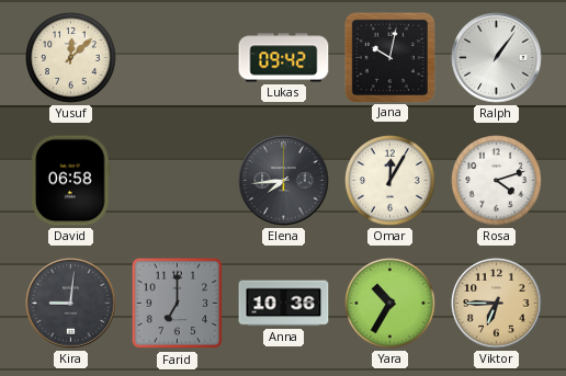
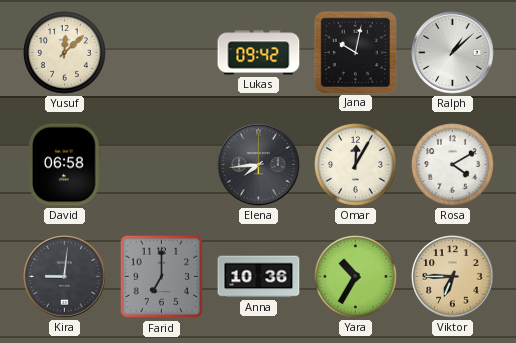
Ralph: 1:06 -> 1:08
Rosa: 4:12 -> 4:10
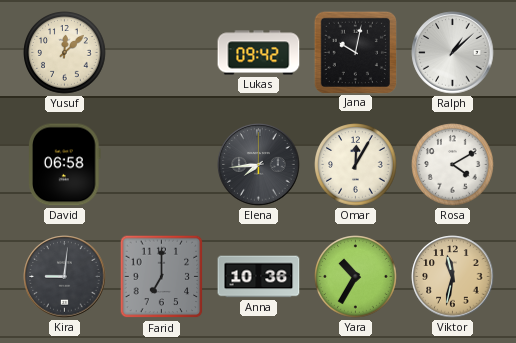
Viktor: 6:45 -> 11:32
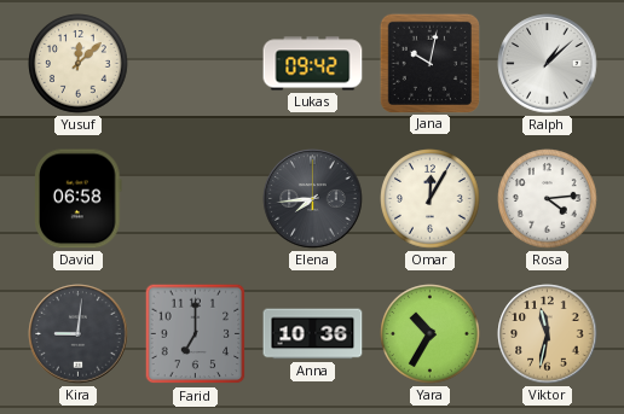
Rosa: 4:10 -> 4:14
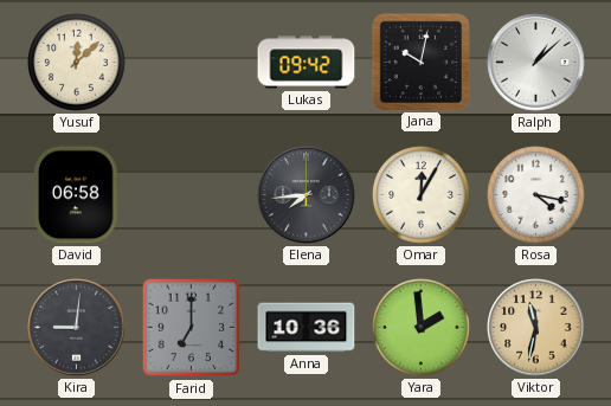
Rosa: 4:14 -> 4:17
Yara: 10:35 -> 1:59
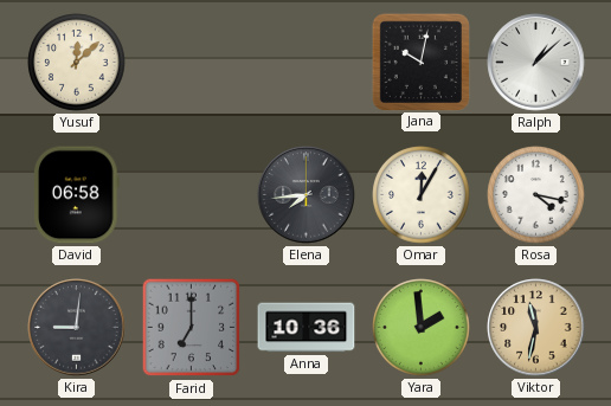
Lukas: 09:42 -> none
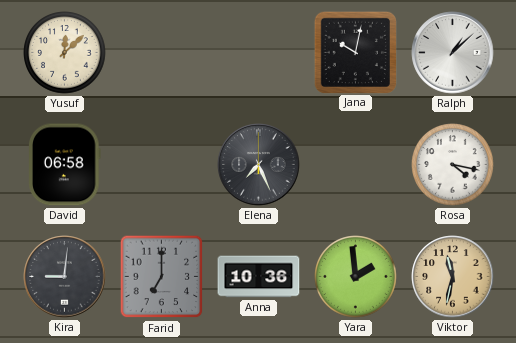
Elena: 7:44 -> 7:26
Omar: 12:05 -> none
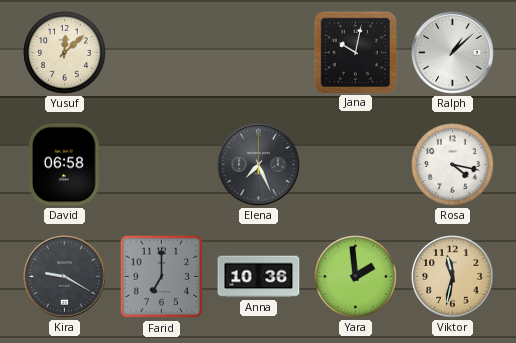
Kira: 9:01 -> 9:20
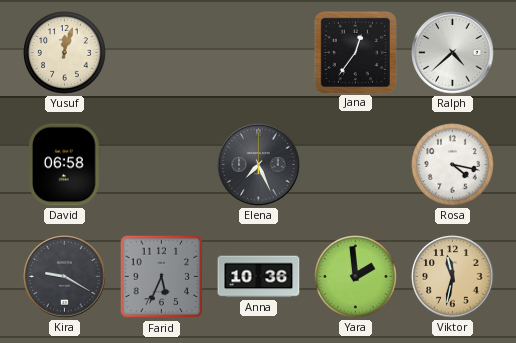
Yusuf: 12:08 -> 12:03
Jana: 10:02 -> 12:36
Ralph: 1:08 -> 4:38
Farid: 7:00 -> 5:34
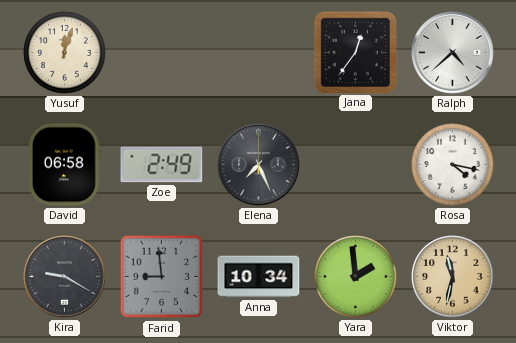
Zoe: none -> 2:49
Farid: 5:34 -> 8:59
Anna: 10:36 -> 10:34
